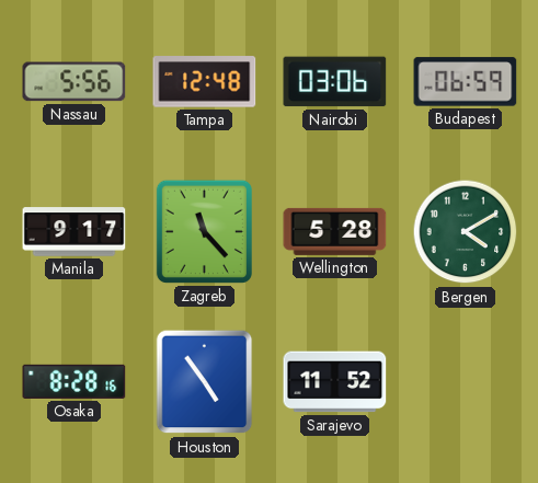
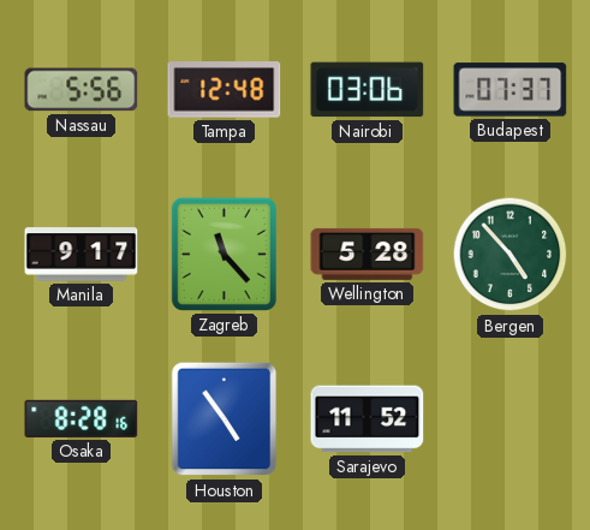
Budapest: 06:59 -> 07:37
Bergen: 4:10 -> 4:53
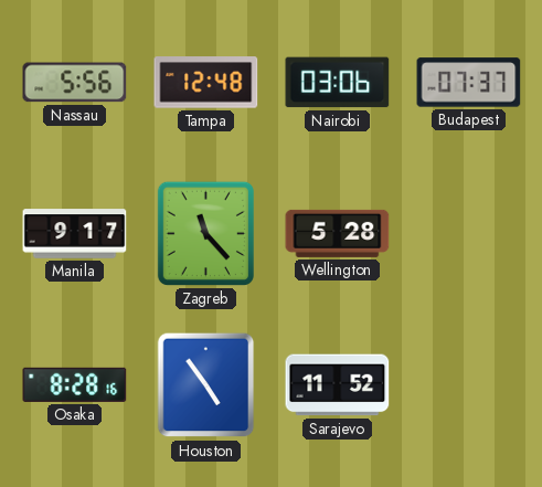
Bergen: 4:53 -> none
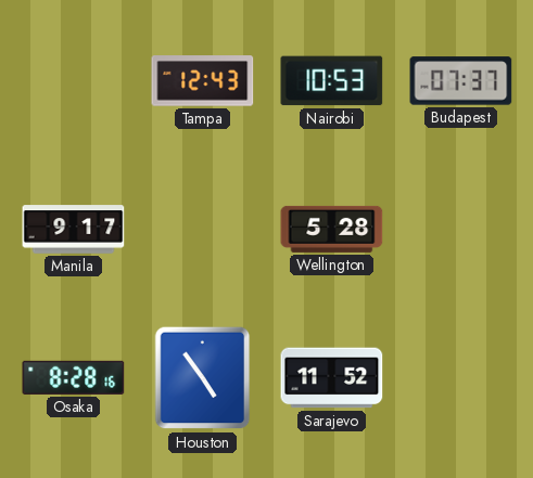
Nassau: 5:56 -> none
Tampa: 12:48 -> 12:43
Nairobi: 03:06 -> 10:53
Zagreb: 11:23 -> none
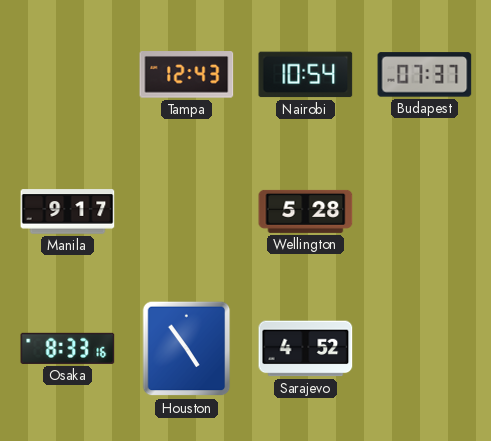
Nairobi: 10:53 -> 10:54
Osaka: 8:28 -> 8:33
Sarajevo: 11:52 -> 4:52
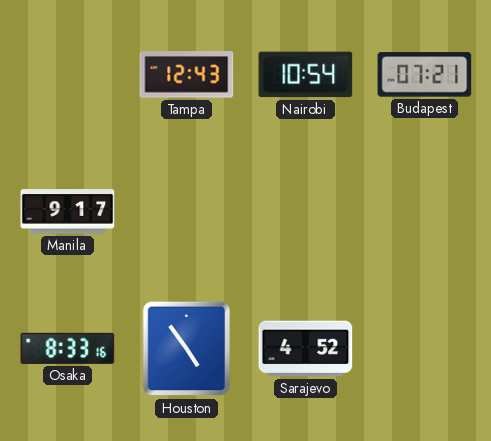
Budapest: 07:37 -> 07:21
Wellington: 5:28 -> none
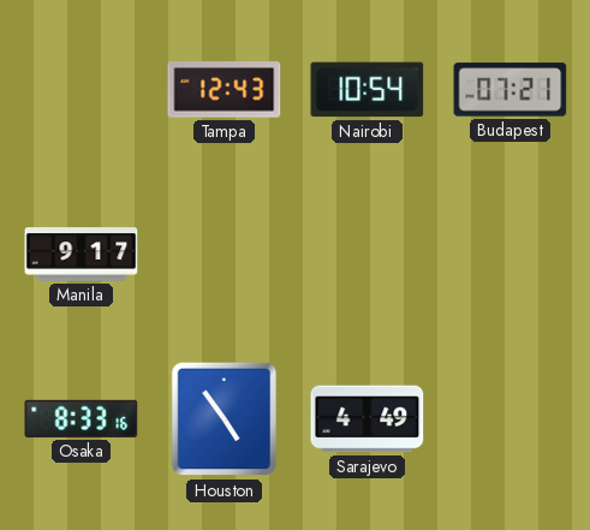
Sarajevo: 4:52 -> 4:49
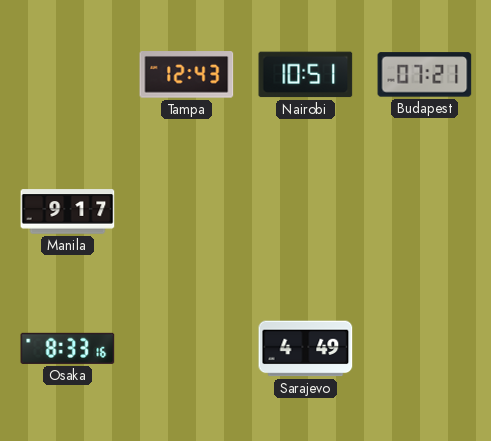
Nairobi: 10:54 -> 10:51
Houston: 4:54 -> none
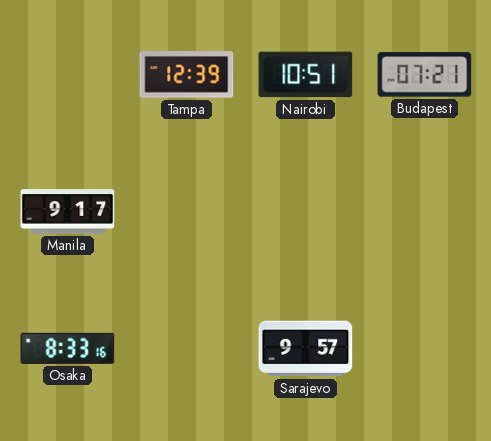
Tampa: 12:43 -> 12:39
Sarajevo: 4:49 -> 9:57
